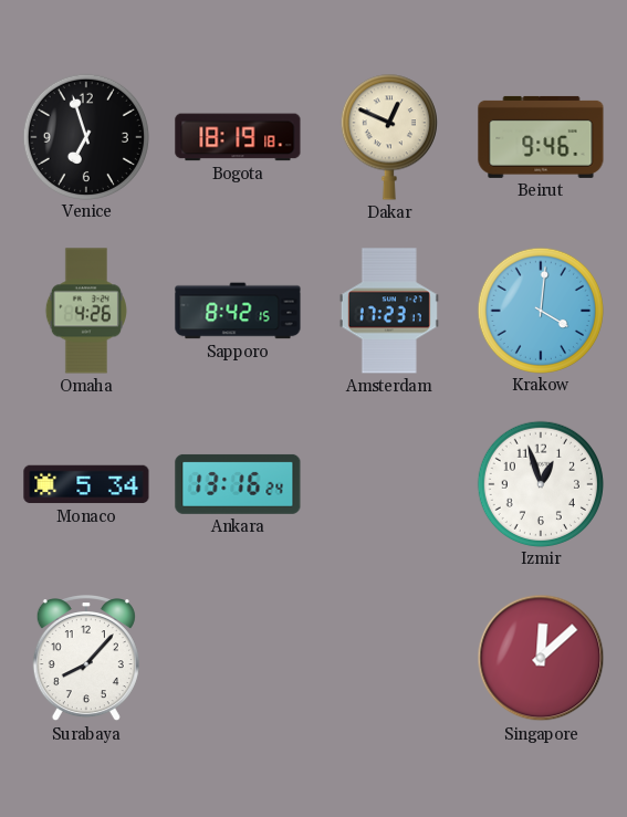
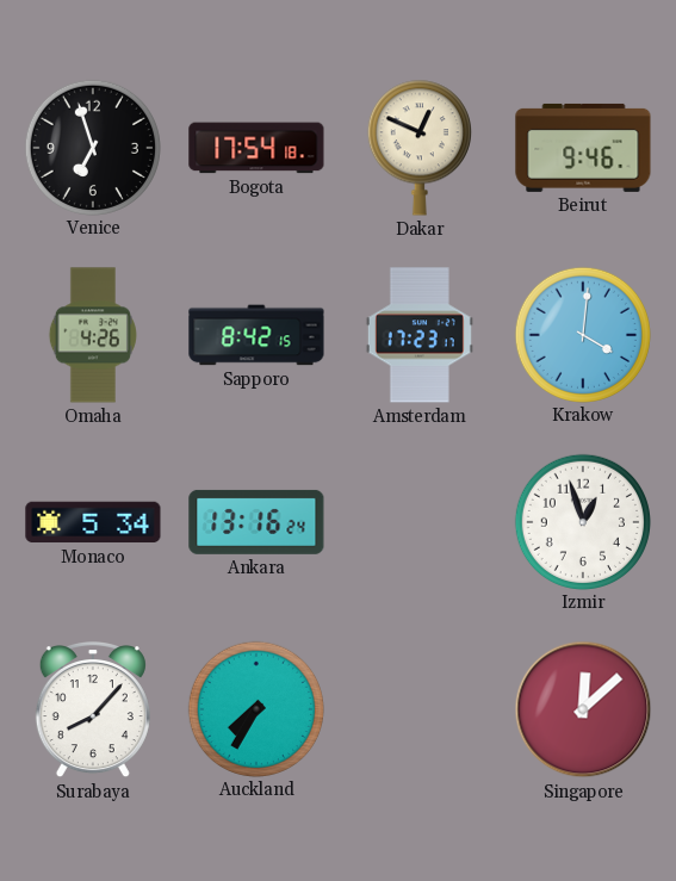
Bogota: 18:19 -> 17:54
Auckland: none -> 7:35
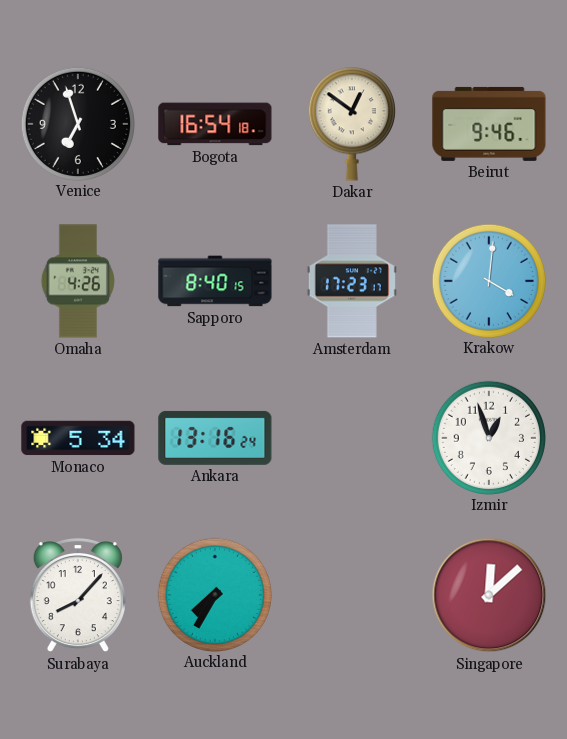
Bogota: 17:54 -> 16:54
Dakar: 12:49 -> 12:51
Sapporo: 8:42 -> 8:40
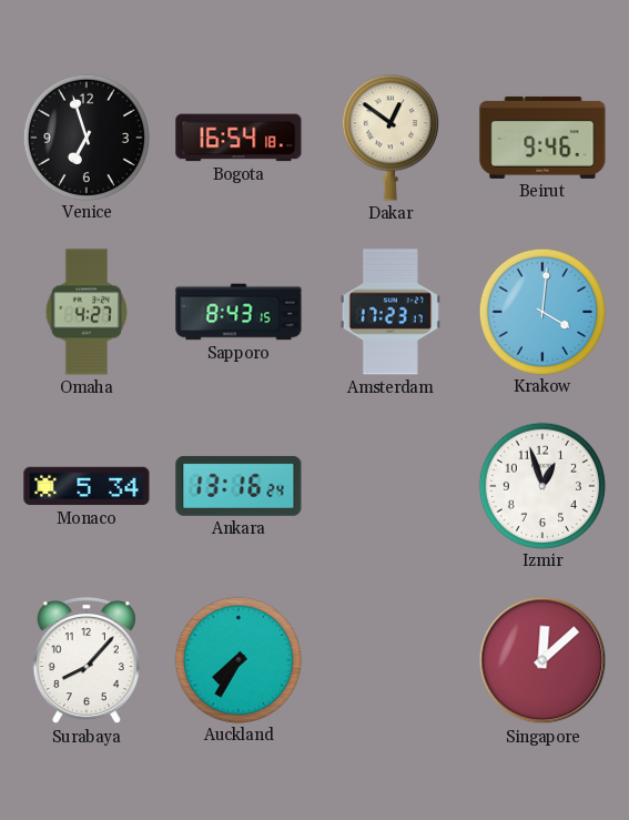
Omaha: 4:26 -> 4:27
Sapporo: 8:40 -> 8:43
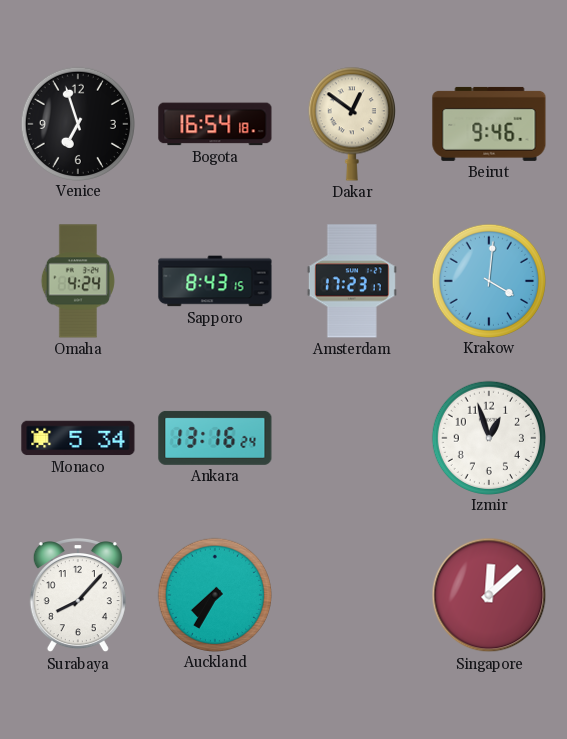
Omaha: 4:27 -> 4:24
